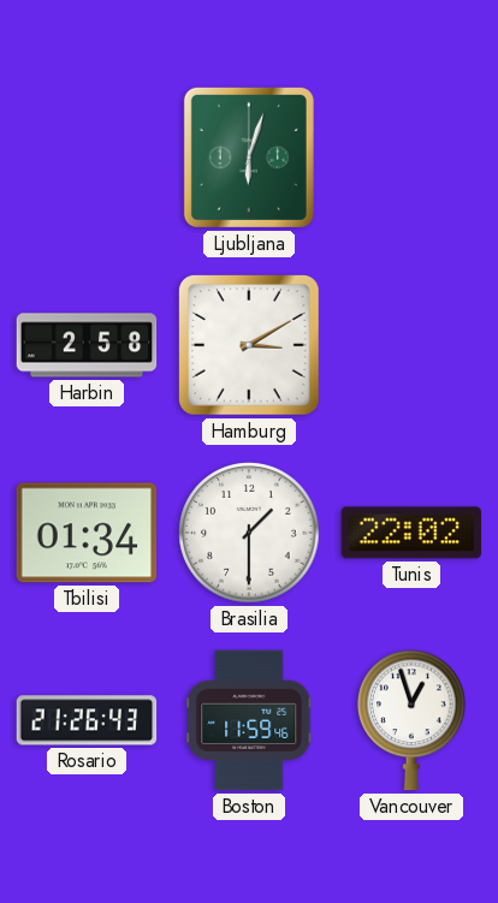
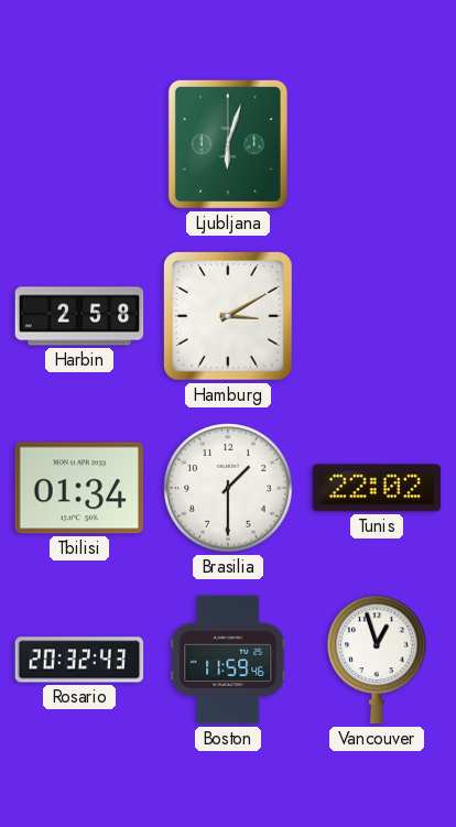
Rosario: 21:26 -> 20:32
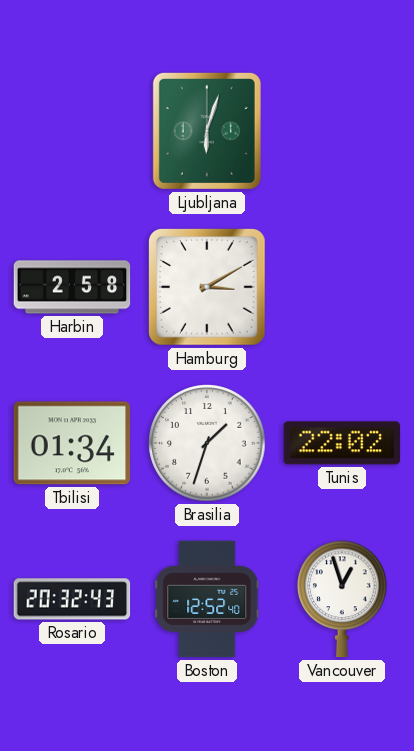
Brasilia: 1:30 -> 1:33
Boston: 11:59 -> 12:52
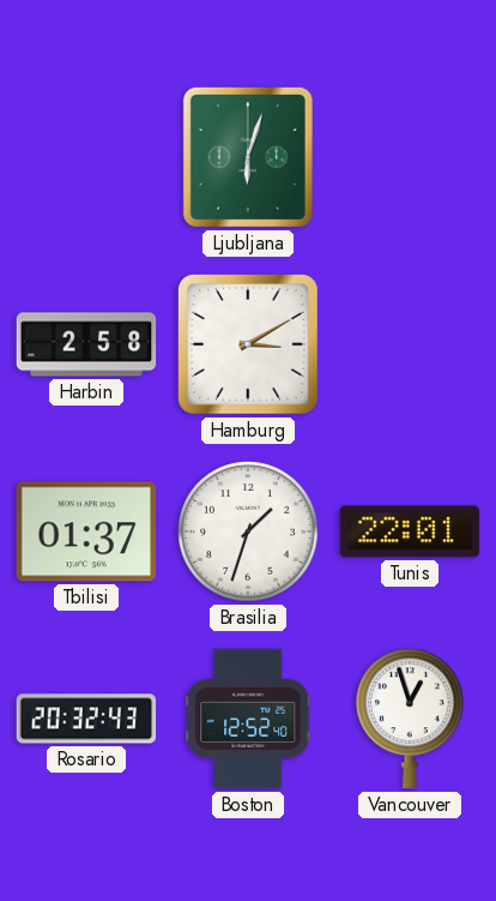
Tbilisi: 01:34 -> 01:37
Tunis: 22:02 -> 22:01
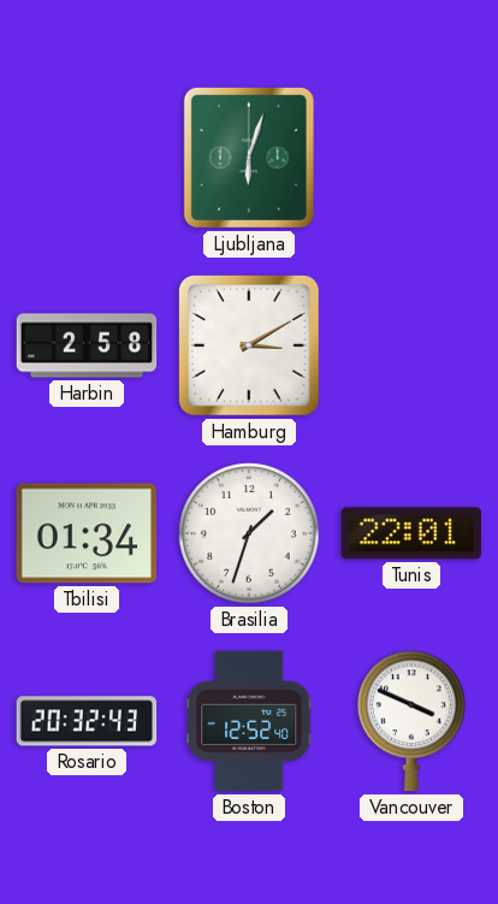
Tbilisi: 01:37 -> 01:34
Vancouver: 12:57 -> 3:49
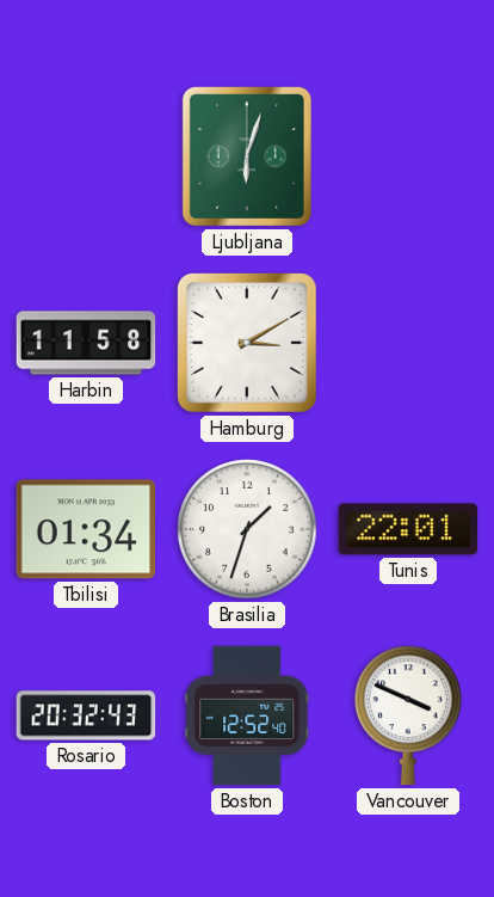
Harbin: 2:58 -> 11:58
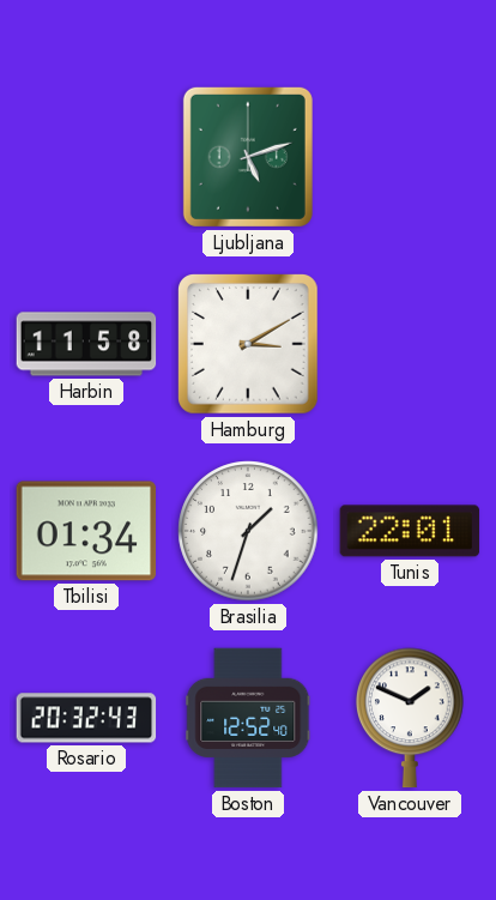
Ljubljana: 6:03 -> 5:12
Vancouver: 3:49 -> 1:49
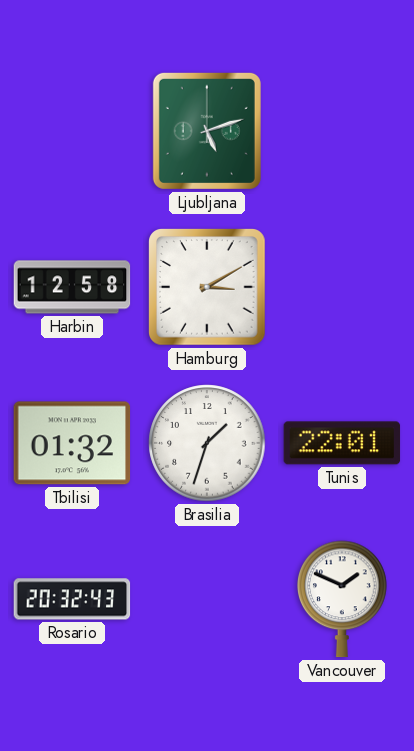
Harbin: 11:58 -> 12:58
Tbilisi: 01:34 -> 01:32
Boston: 12:52 -> none
